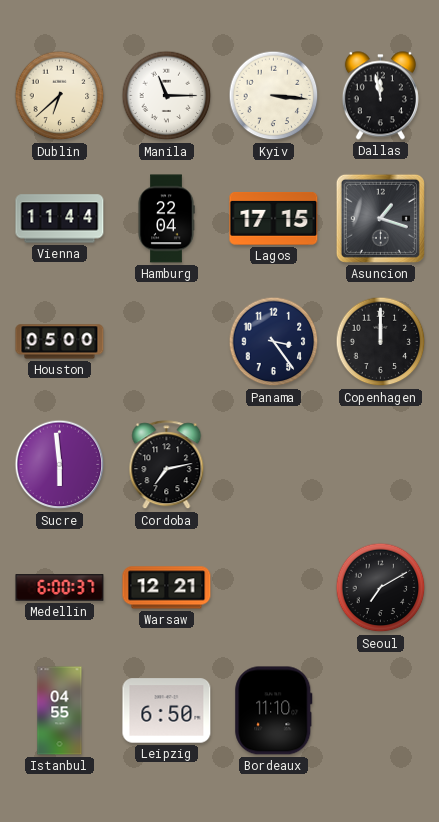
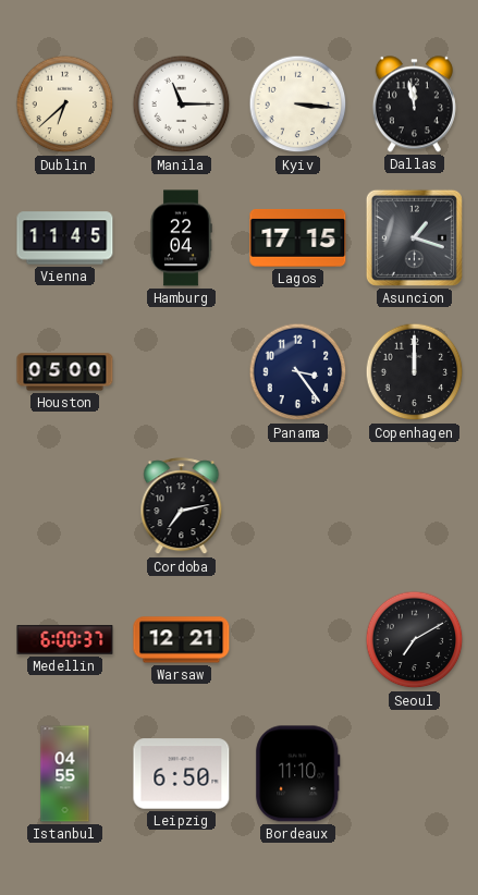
Vienna: 11:44 -> 11:45
Sucre: 5:59 -> none
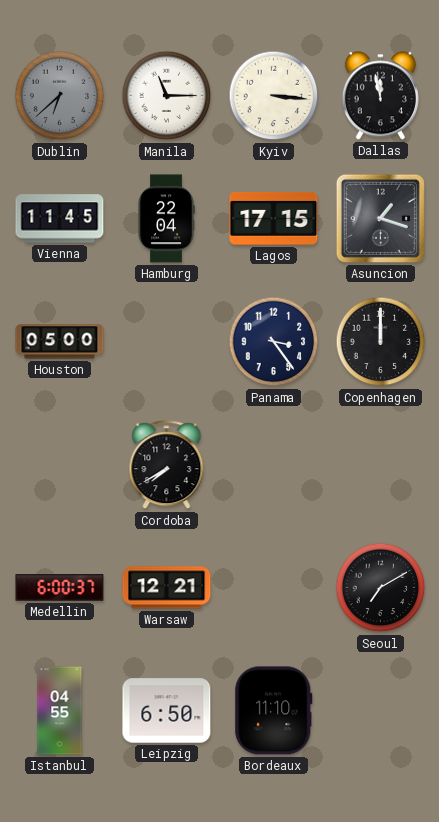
Dublin dial: cream -> grey
Cordoba: 7:13 -> 7:40
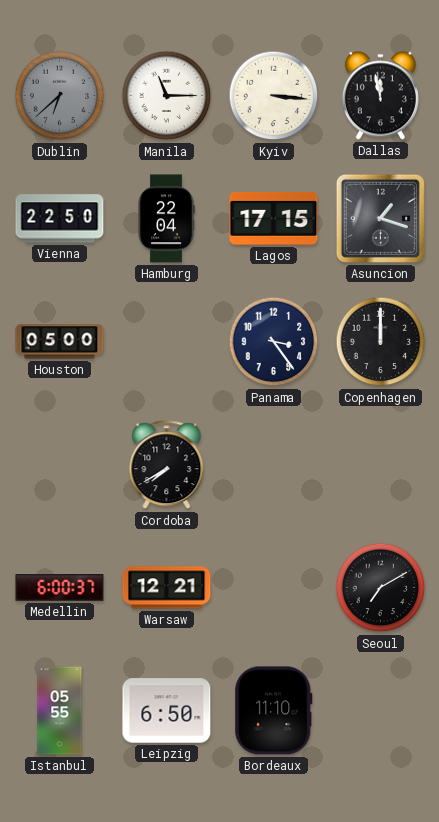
Vienna: 11:45 -> 22:50
Istanbul: 04:55 -> 05:55
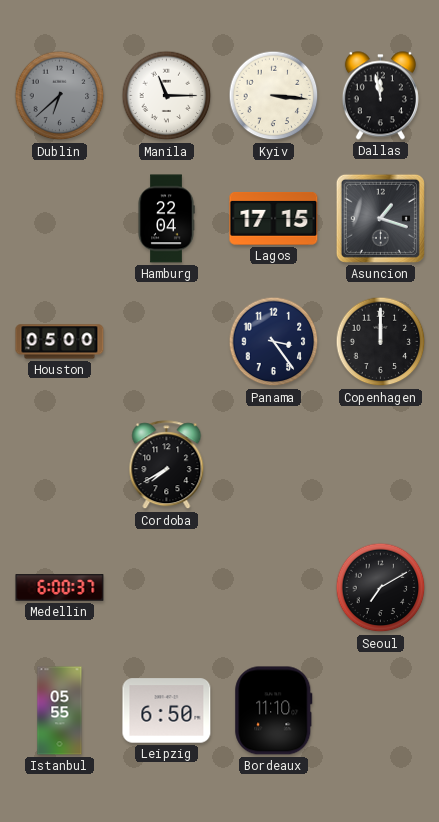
Vienna: 22:50 -> none
Warsaw: 12:21 -> none
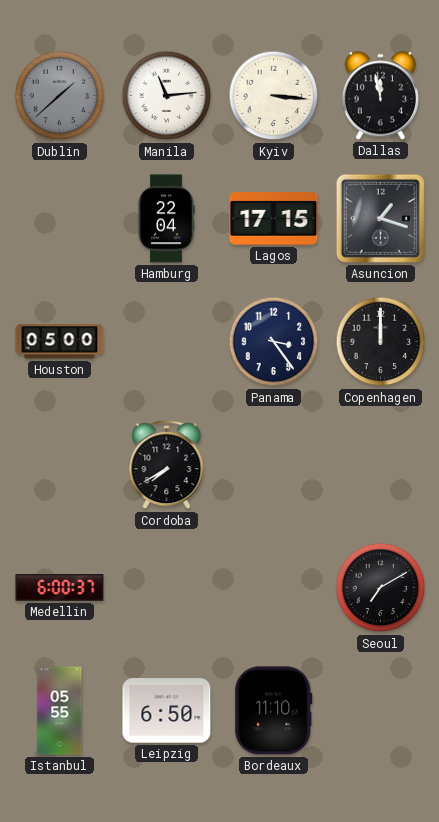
Dublin: 6:38 -> 1:38
Manila: 11:15 -> 11:14
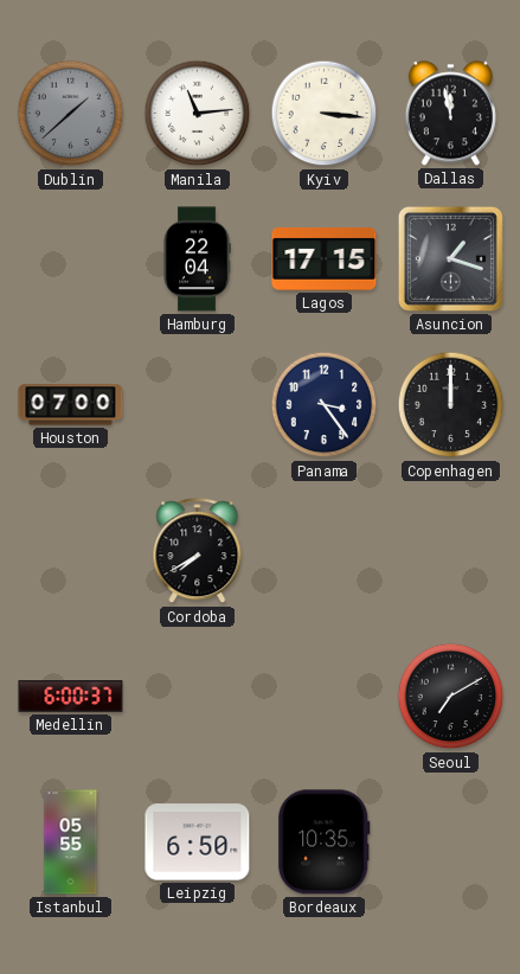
Houston: 05:00 -> 07:00
Bordeaux: 11:10 -> 10:35
